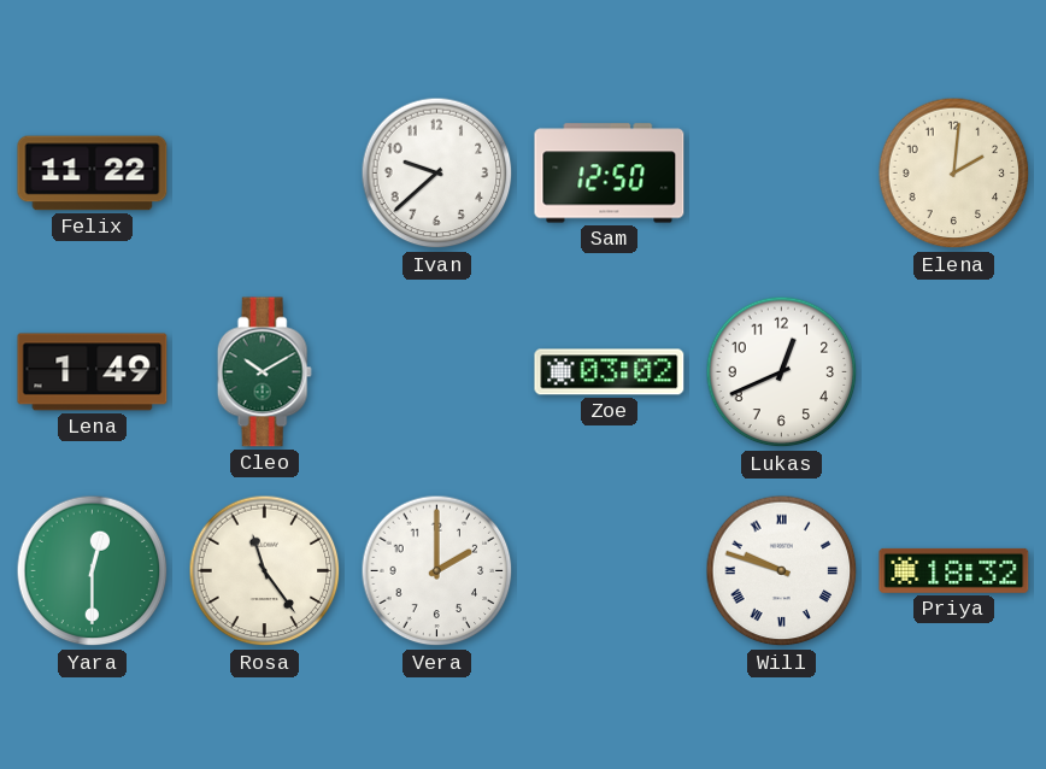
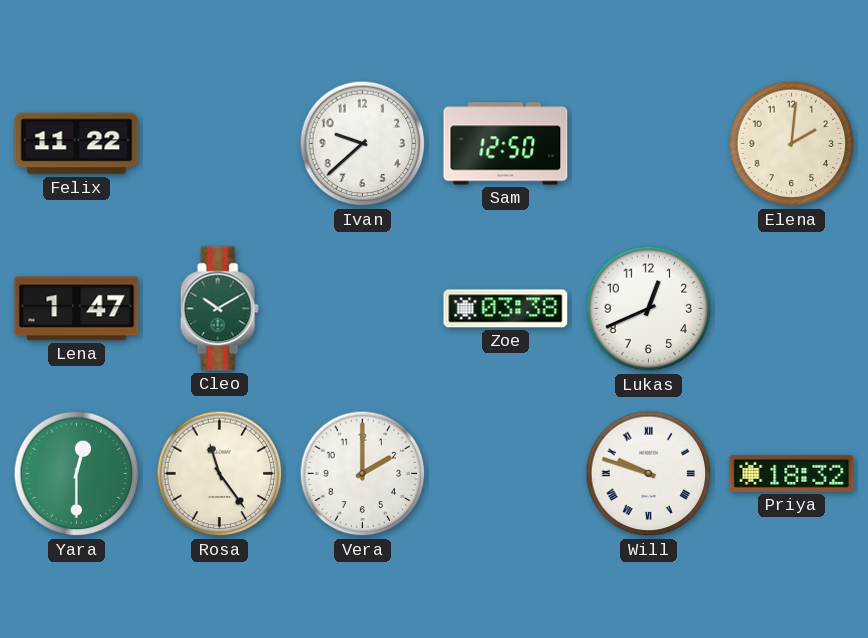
Lena: 1:49 -> 1:47
Zoe: 03:02 -> 03:38
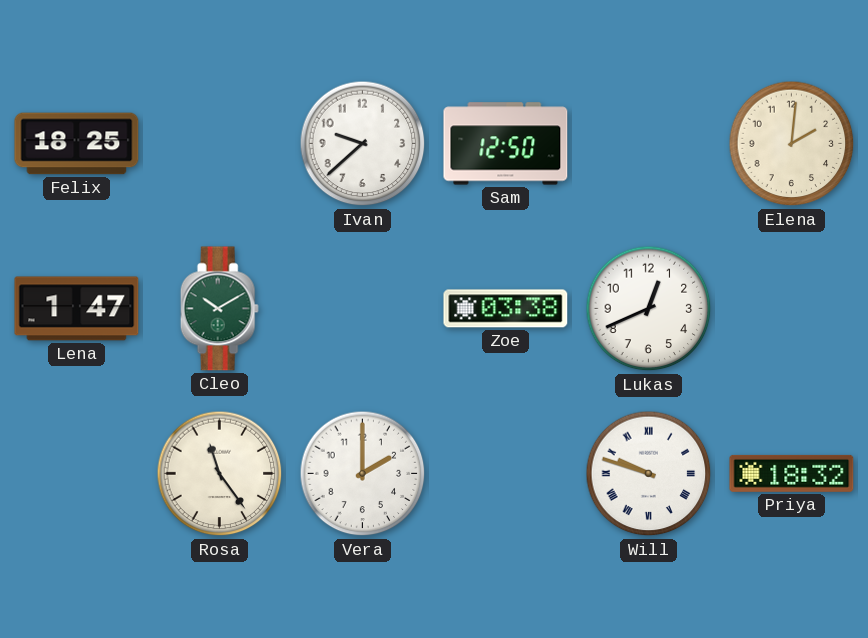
Felix: 11:22 -> 18:25
Yara: 12:30 -> none
